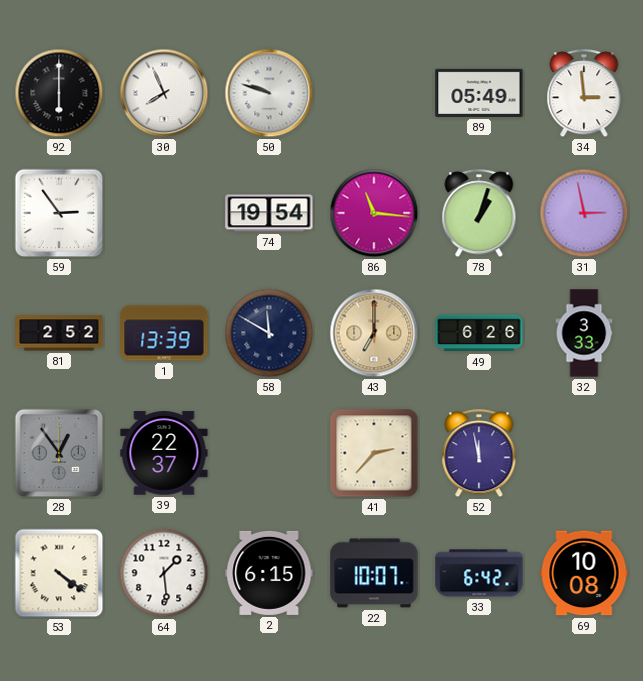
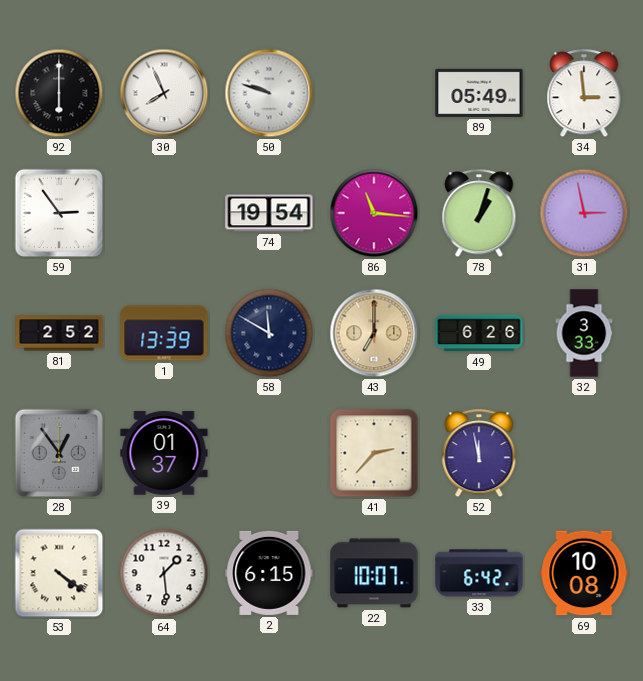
39: 22:37 -> 01:37
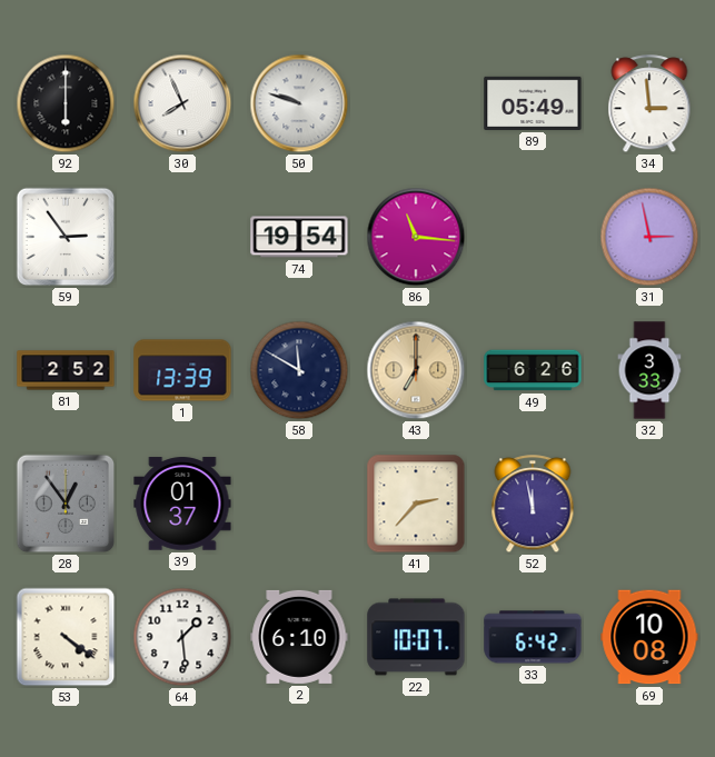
78: 1:03 -> none
2: 6:15 -> 6:10
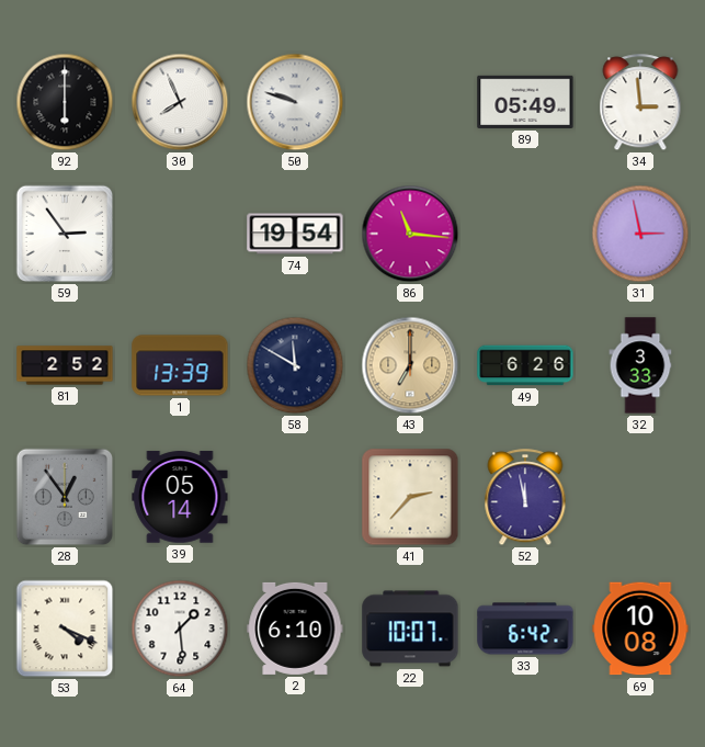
39: 01:37 -> 05:14
53: 4:21 -> 4:19
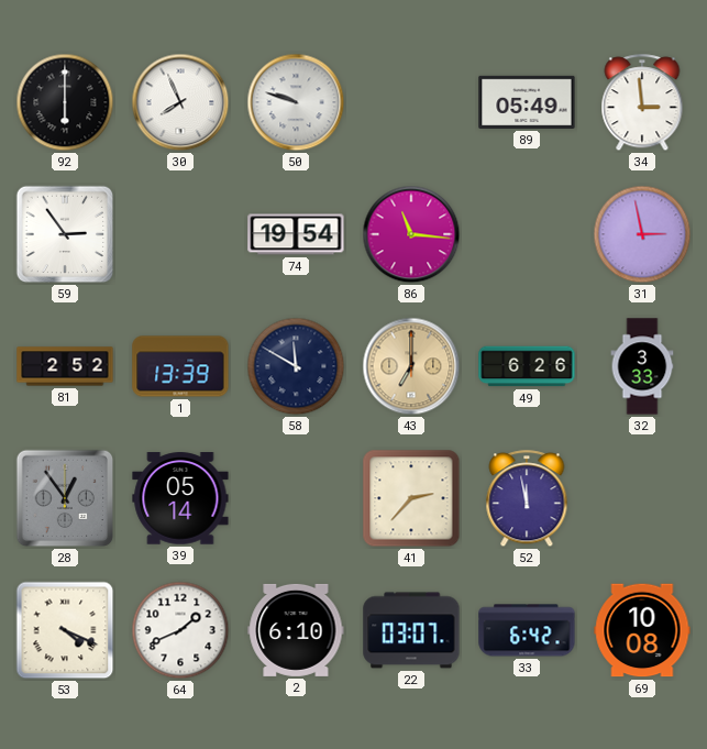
64: 1:29 -> 1:41
22: 10:07 -> 03:07
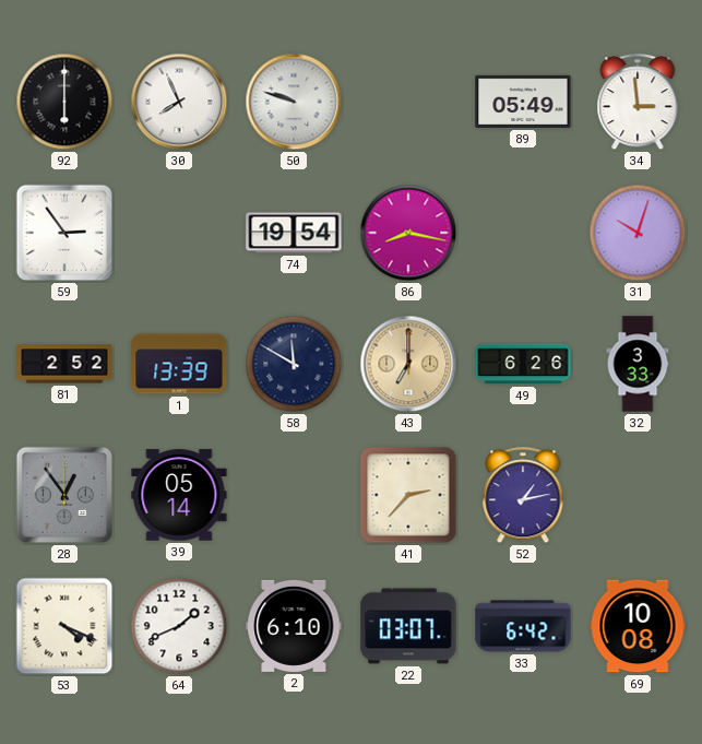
86: 11:16 -> 8:17
31: 2:58 -> 10:03
52: 11:58 -> 1:13
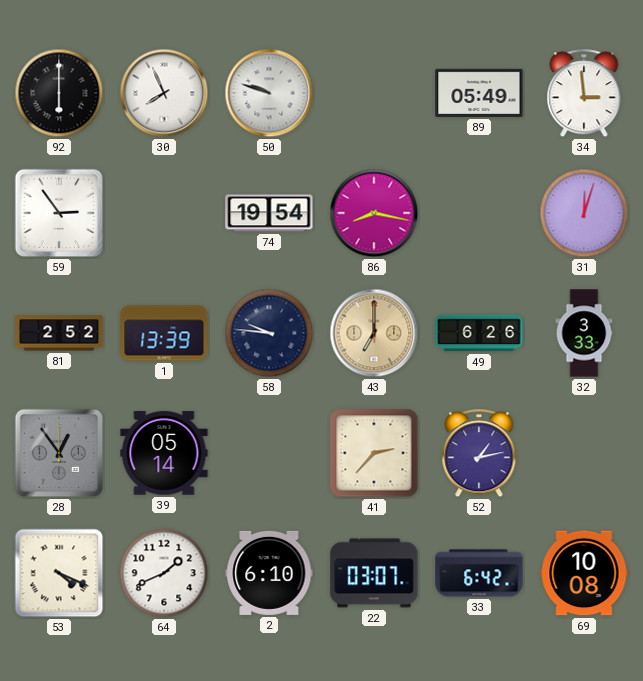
31: 10:03 -> 12:03
58: 11:50 -> 9:46
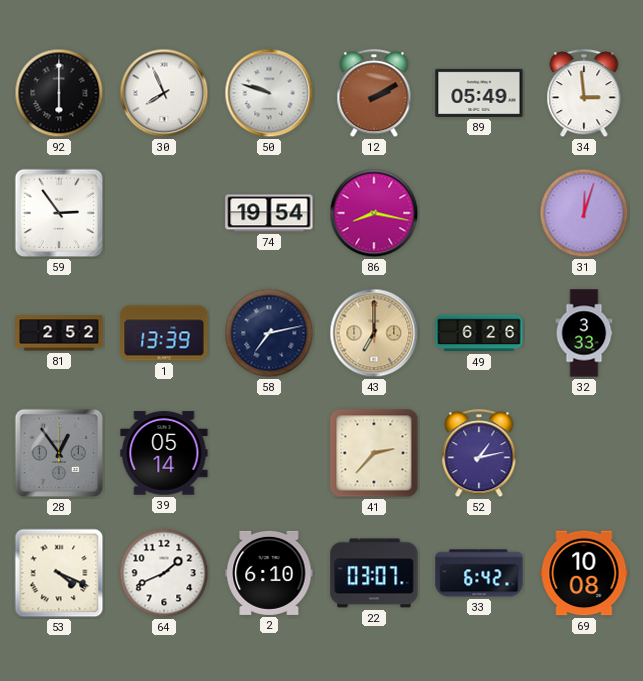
12: none -> 2:10
58: 9:46 -> 7:13
